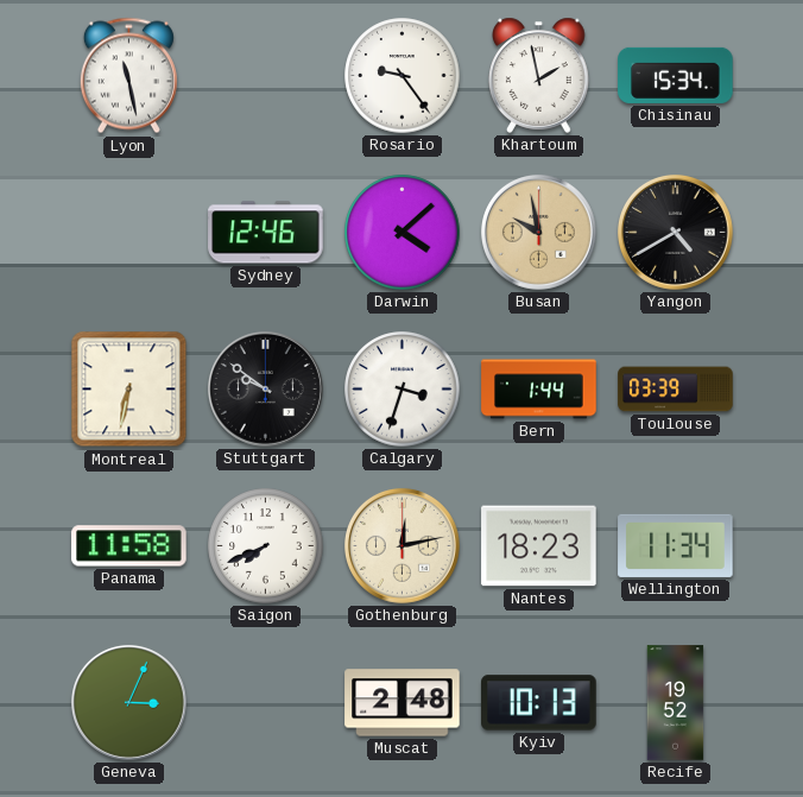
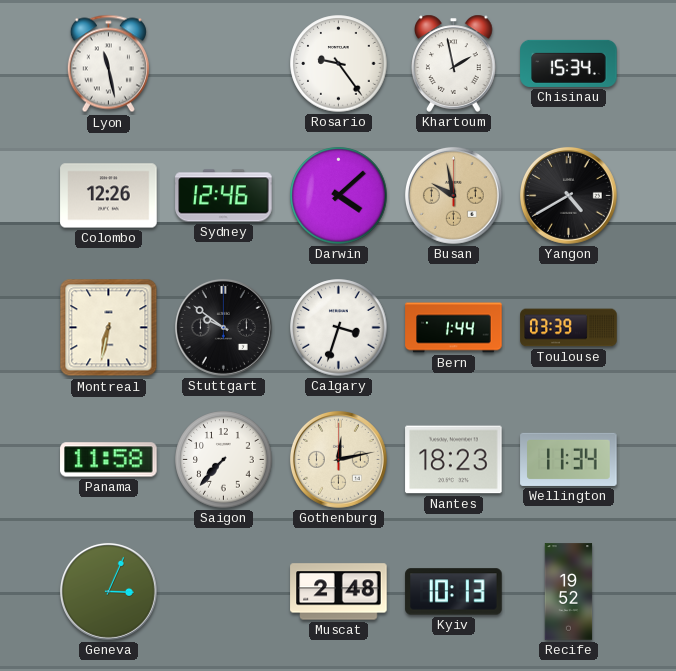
Colombo: none -> 12:26
Saigon: 7:41 -> 7:37
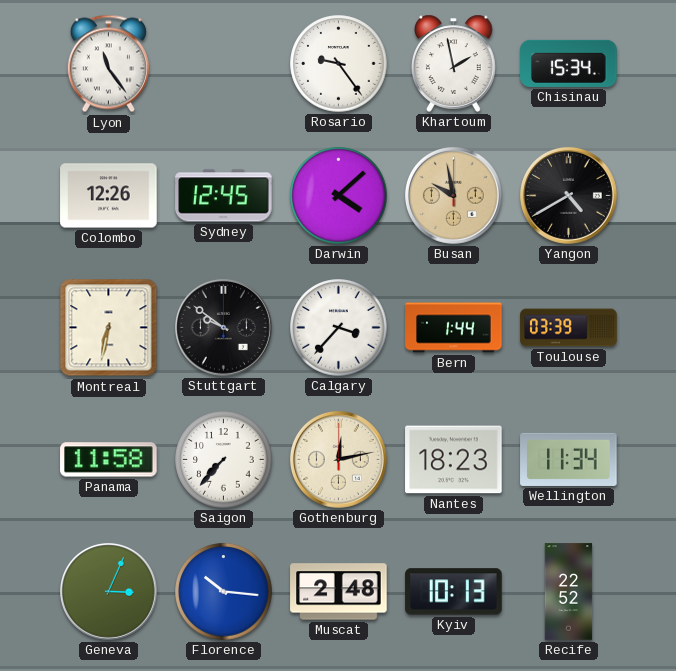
Lyon: 11:28 -> 11:24
Sydney: 12:46 -> 12:45
Calgary: 3:33 -> 3:37
Florence: none -> 10:16
Recife: 19:52 -> 22:52
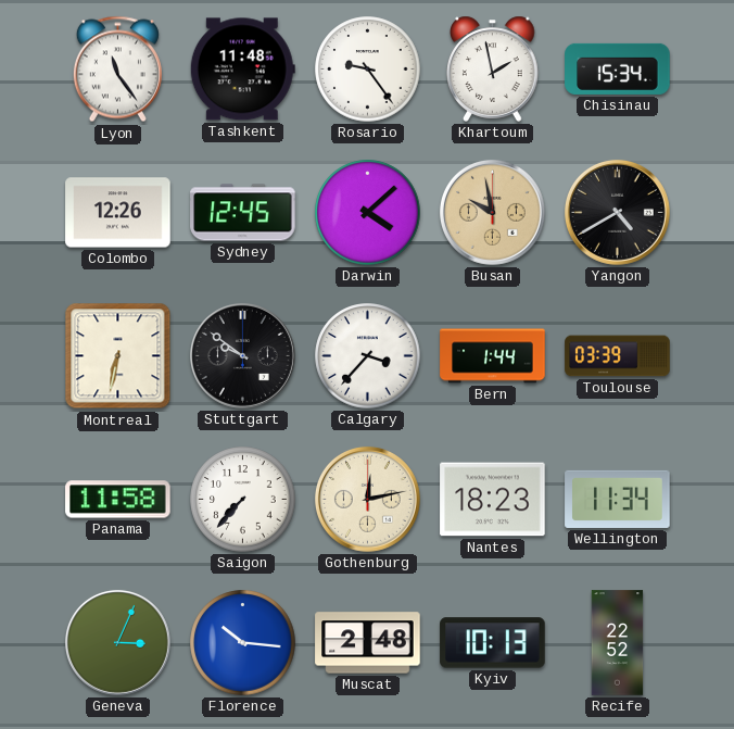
Tashkent: none -> 11:48
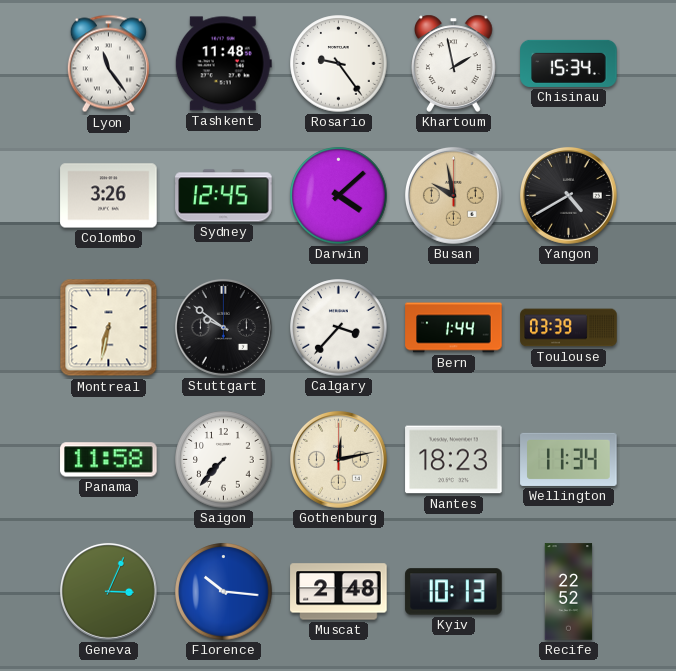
Colombo: 12:26 -> 3:26
